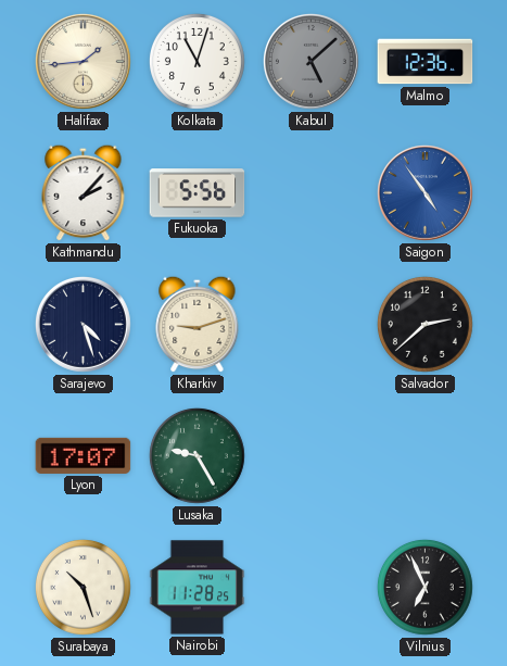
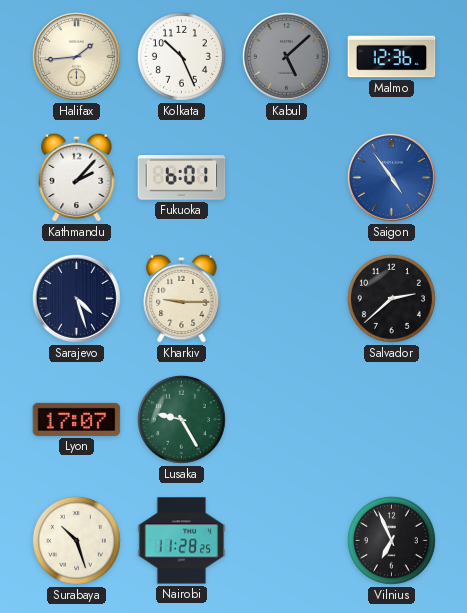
Kolkata: 11:03 -> 10:26
Fukuoka: 5:56 -> 6:01
Kharkiv: 9:12 -> 9:15
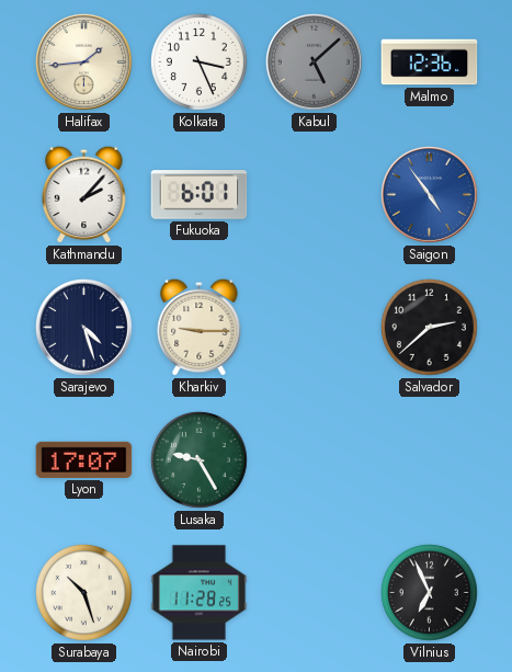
Kolkata: 10:26 -> 3:26
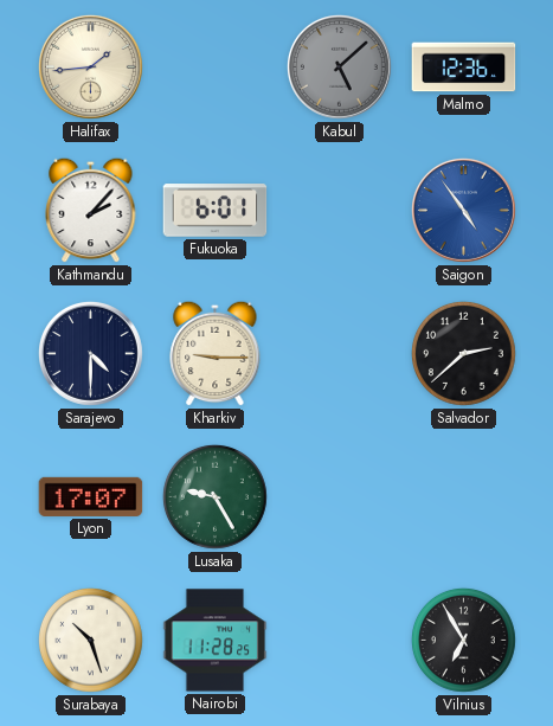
Kolkata: 3:26 -> none
Sarajevo: 4:27 -> 4:30
Vilnius: 6:56 -> 6:55
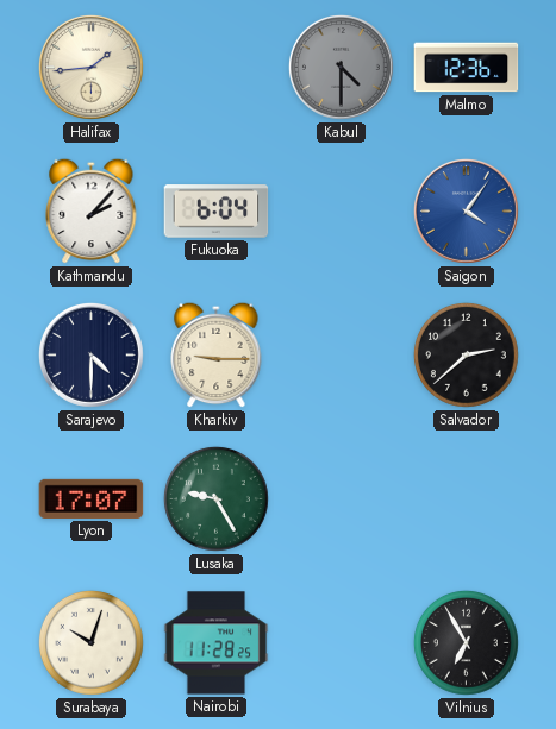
Kabul: 5:08 -> 4:30
Fukuoka: 6:01 -> 6:04
Saigon: 4:54 -> 4:06
Surabaya: 10:27 -> 10:03
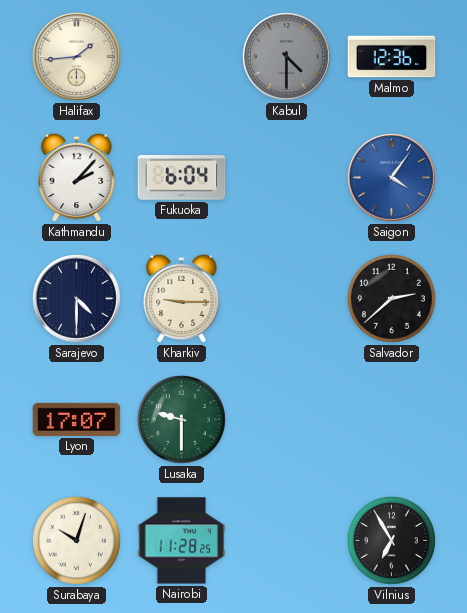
Lusaka: 9:25 -> 9:30
